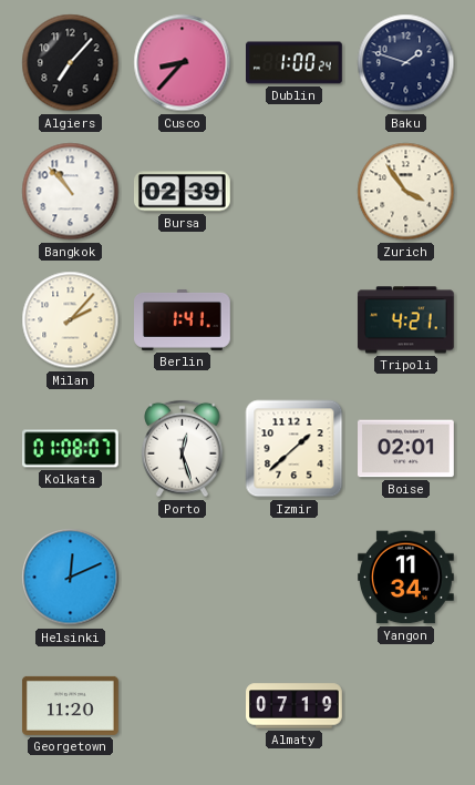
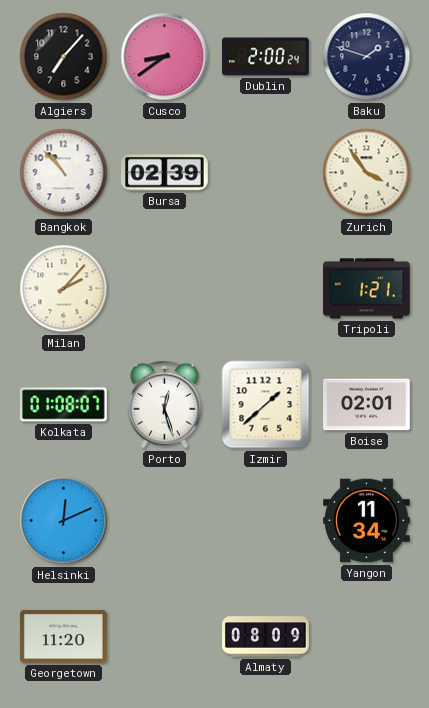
Cusco: 8:37 -> 8:39
Dublin: 1:00 -> 2:00
Berlin: 1:41 -> none
Tripoli: 4:21 -> 1:21
Almaty: 07:19 -> 08:09
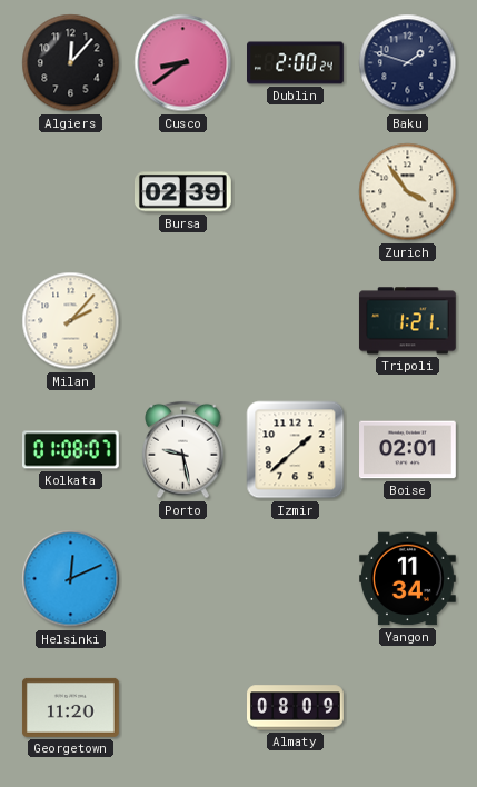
Algiers: 7:07 -> 12:07
Bangkok: 10:53 -> none
Porto: 12:27 -> 9:28
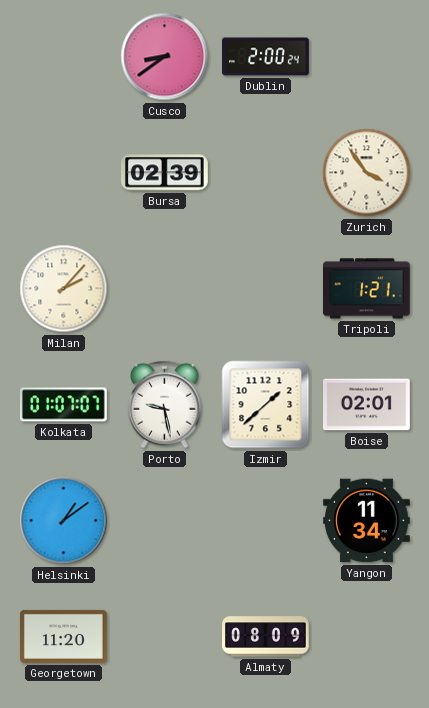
Algiers: 12:07 -> none
Baku: 1:48 -> none
Kolkata: 01:08 -> 01:07
Helsinki: 12:11 -> 1:09
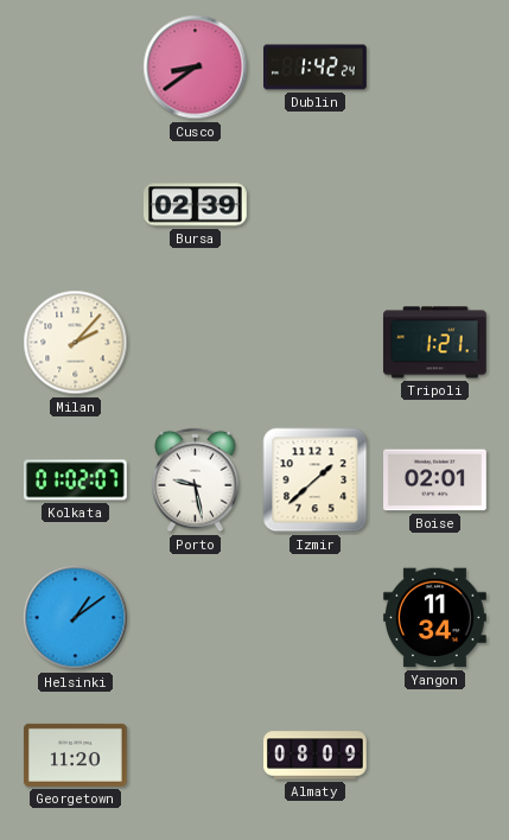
Dublin: 2:00 -> 1:42
Zurich: 3:54 -> none
Kolkata: 01:07 -> 01:02
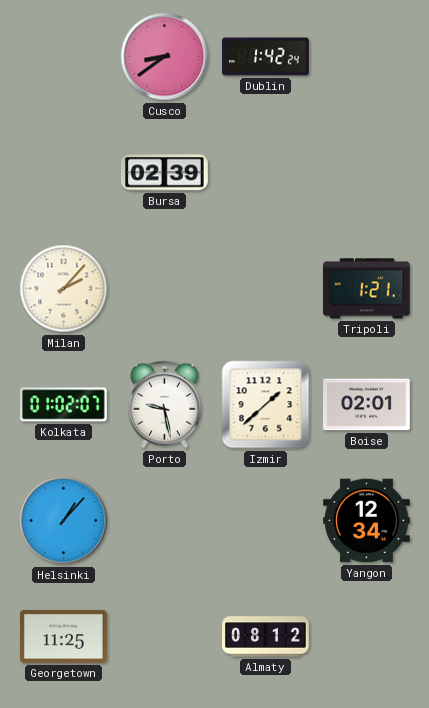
Helsinki: 1:09 -> 1:07
Yangon: 11:34 -> 12:34
Georgetown: 11:20 -> 11:25
Almaty: 08:09 -> 08:12
